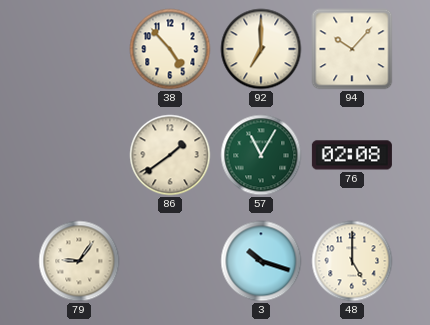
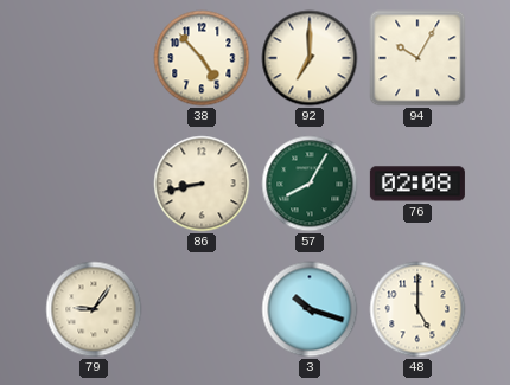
94: 10:07 -> 10:05
86: 1:39 -> 8:43
57: 11:05 -> 8:05
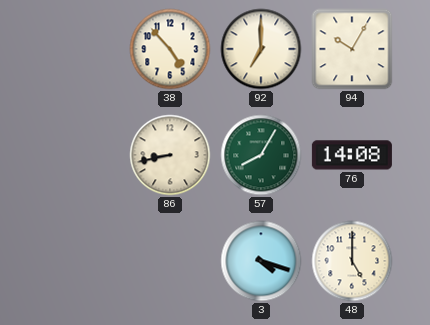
76: 02:08 -> 14:08
79: 9:06 -> none
3: 10:18 -> 4:18
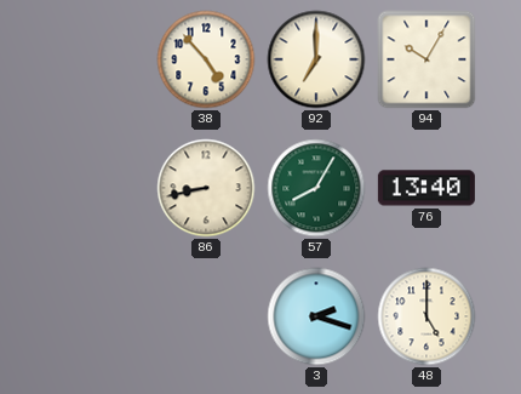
76: 14:08 -> 13:40
3: 4:18 -> 2:18
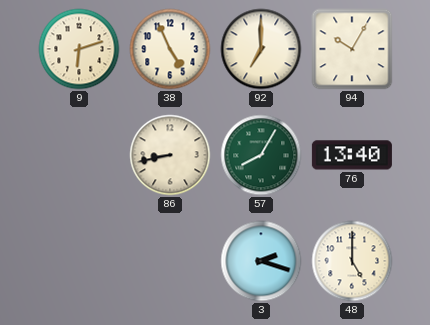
9: none -> 6:12
38: 4:53 -> 4:56
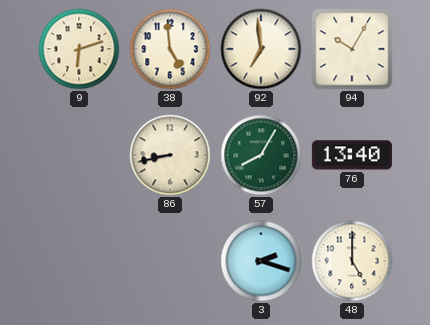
38: 4:56 -> 4:59
92: 7:00 -> 6:59
